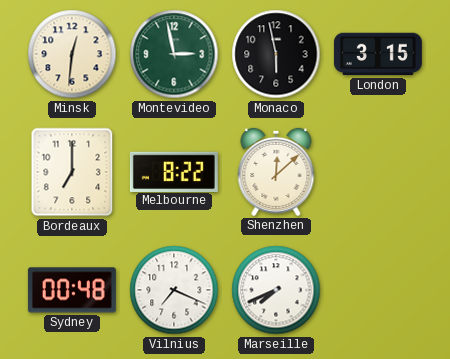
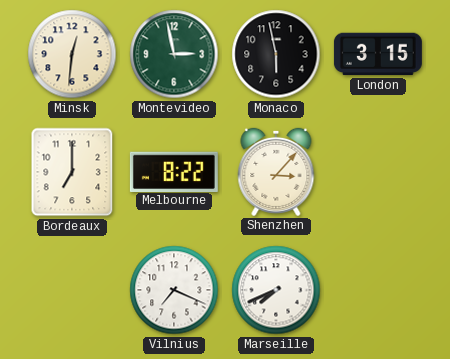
Shenzhen: 12:08 -> 3:07
Sydney: 00:48 -> none
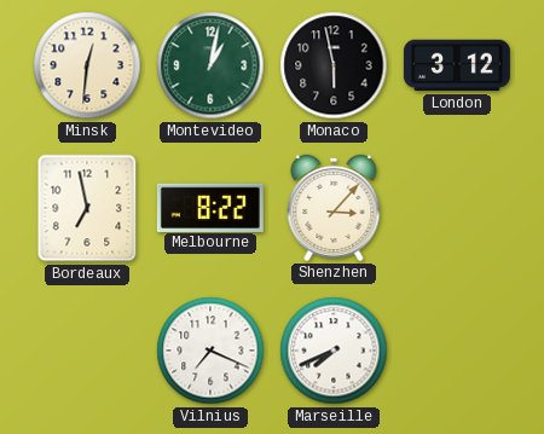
Montevideo: 2:58 -> 1:02
London: 3:15 -> 3:12
Bordeaux: 7:00 -> 6:58
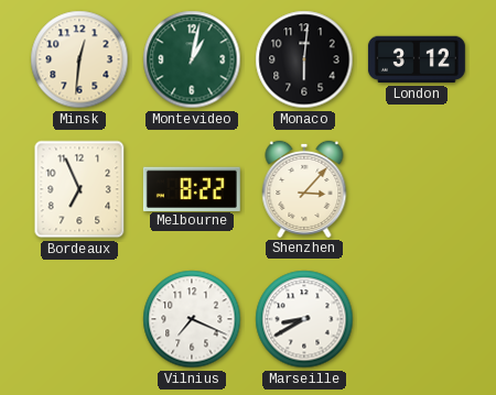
Monaco: 5:58 -> 6:01
Bordeaux: 6:58 -> 6:56
Marseille: 7:41 -> 8:40
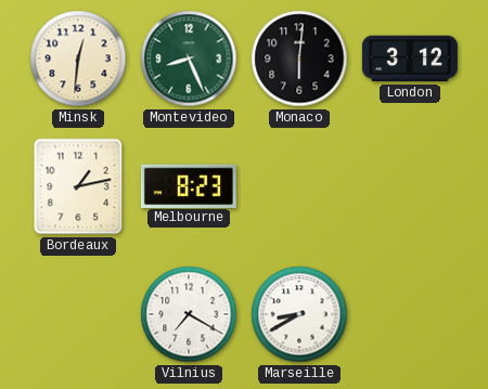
Montevideo: 1:02 -> 8:26
Bordeaux: 6:56 -> 1:13
Melbourne: 8:22 -> 8:23
Shenzhen: 3:07 -> none
Vilnius: 7:19 -> 7:20
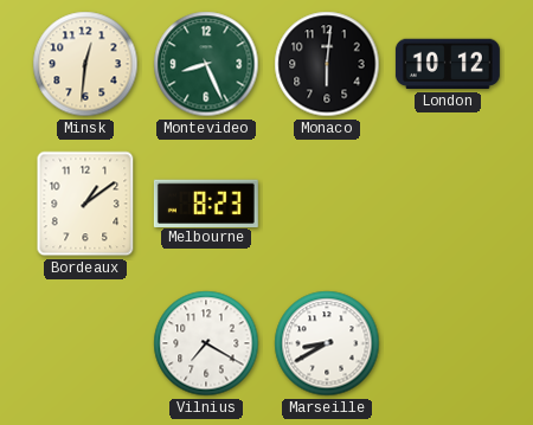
London: 3:12 -> 10:12
Bordeaux: 1:13 -> 1:09
